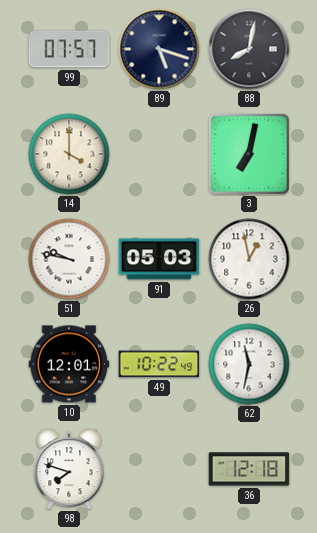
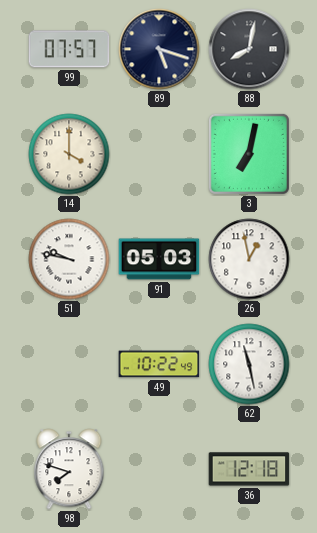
10: 12:01 -> none
62: 11:32 -> 11:28
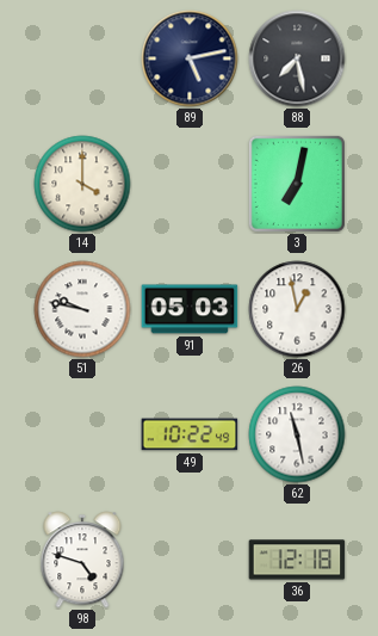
99: 07:57 -> none
89: 5:18 -> 5:13
88: 8:02 -> 7:28
98: 7:48 -> 4:48
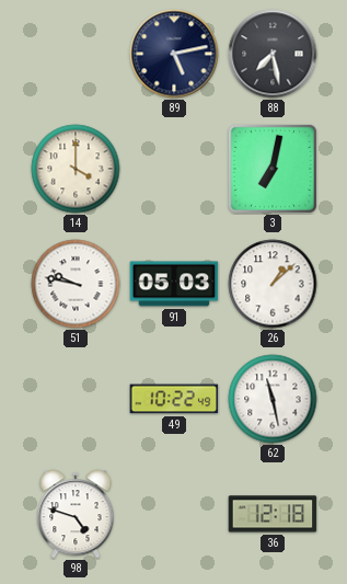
26: 12:58 -> 1:08
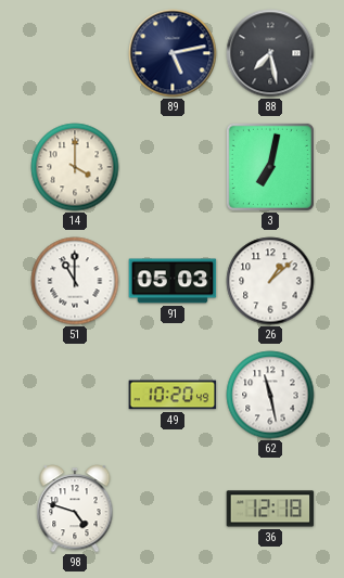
51: 9:47 -> 11:00
49: 10:22 -> 10:20
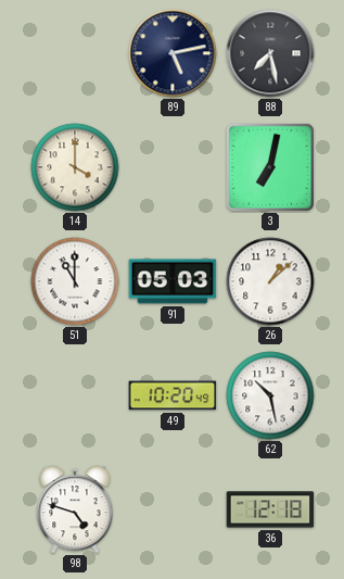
62: 11:28 -> 10:28
